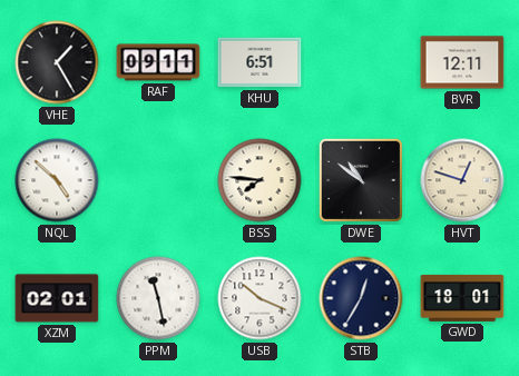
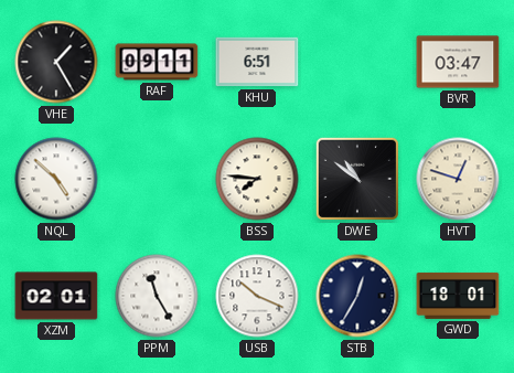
BVR: 12:11 -> 03:47
PPM: 11:28 -> 11:25
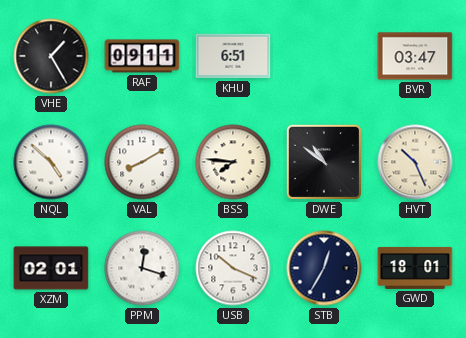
VAL: none -> 8:10
HVT: 12:48 -> 10:26
PPM: 11:25 -> 12:18
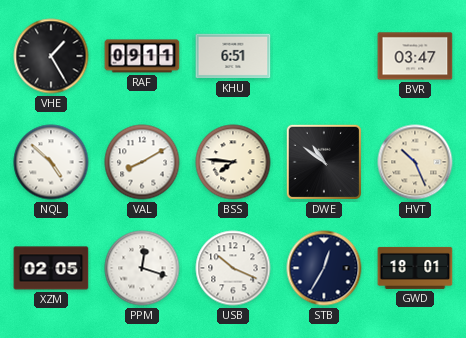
XZM: 02:01 -> 02:05
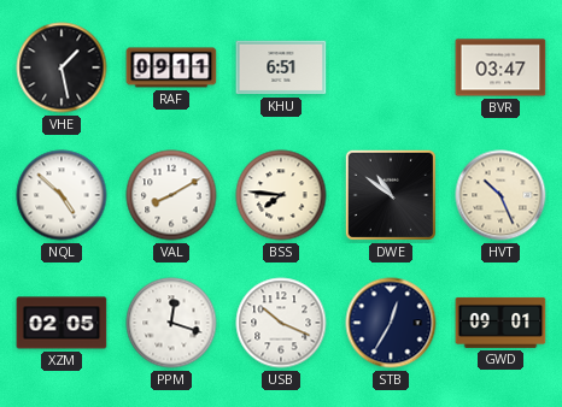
VHE: 1:25 -> 1:28
GWD: 18:01 -> 09:01
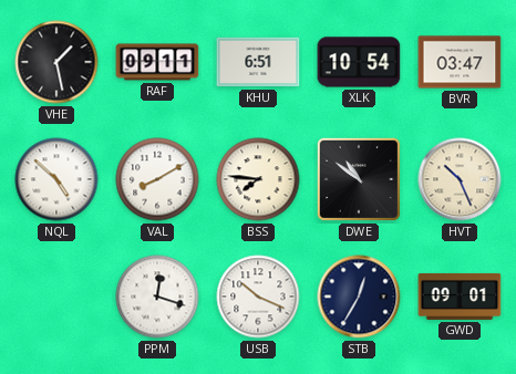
XLK: none -> 10:54
XZM: 02:05 -> none
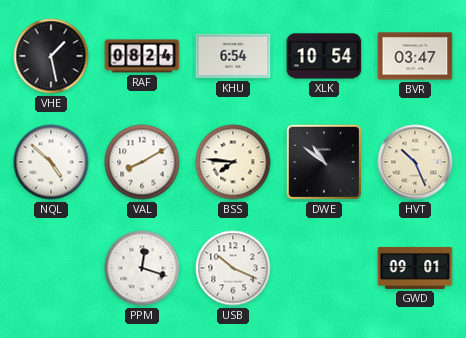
RAF: 09:11 -> 08:24
KHU: 6:51 -> 6:54
STB: 12:35 -> none
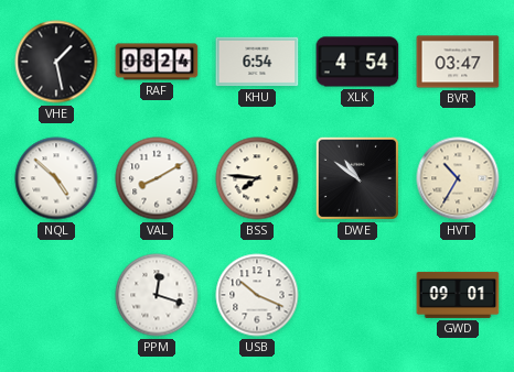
XLK: 10:54 -> 4:54
HVT: 10:26 -> 10:35
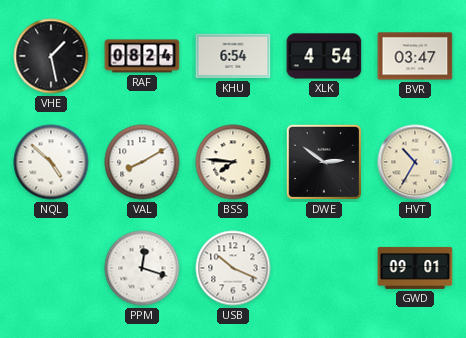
DWE: 10:51 -> 2:51
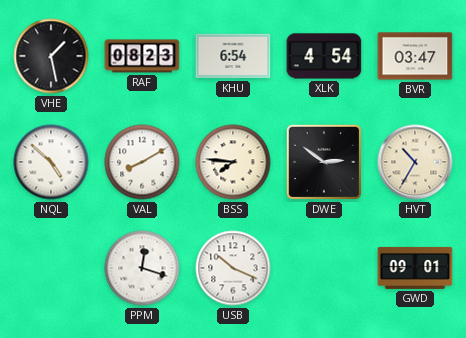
RAF: 08:24 -> 08:23
